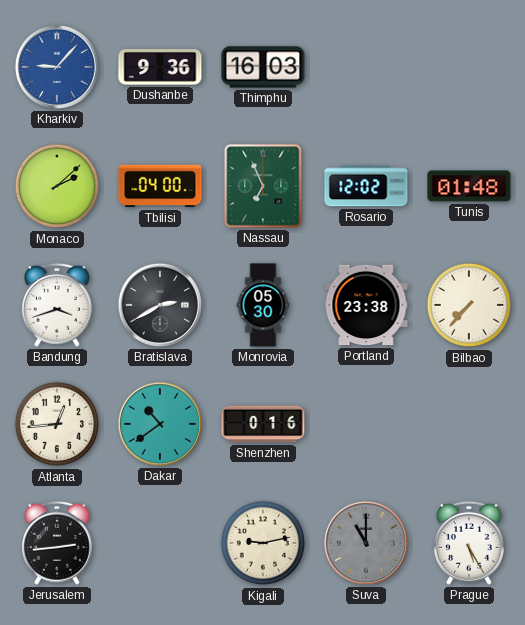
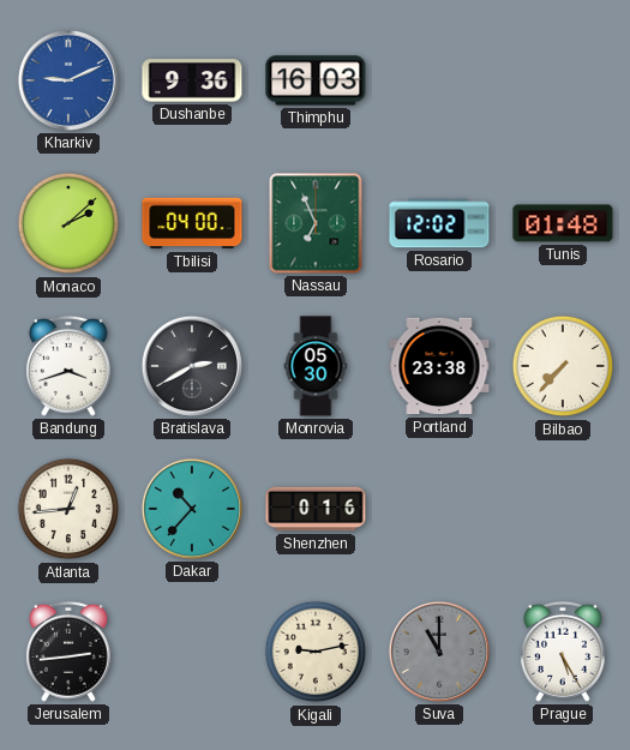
Kharkiv: 9:07 -> 9:11
Dakar: 10:39 -> 10:37
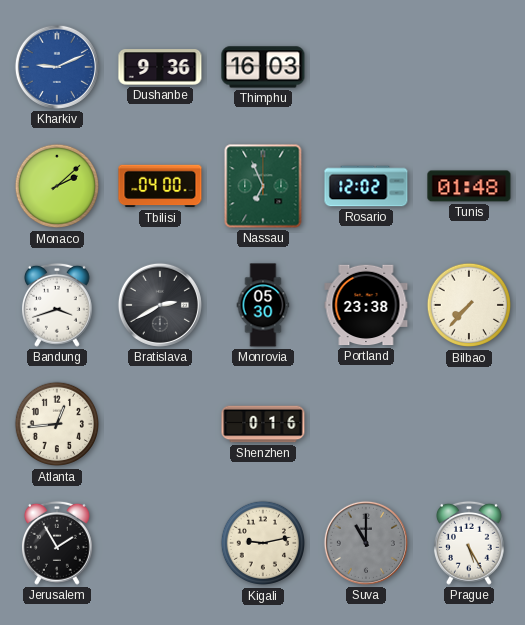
Dakar: 10:37 -> none
Jerusalem: 2:44 -> 1:55
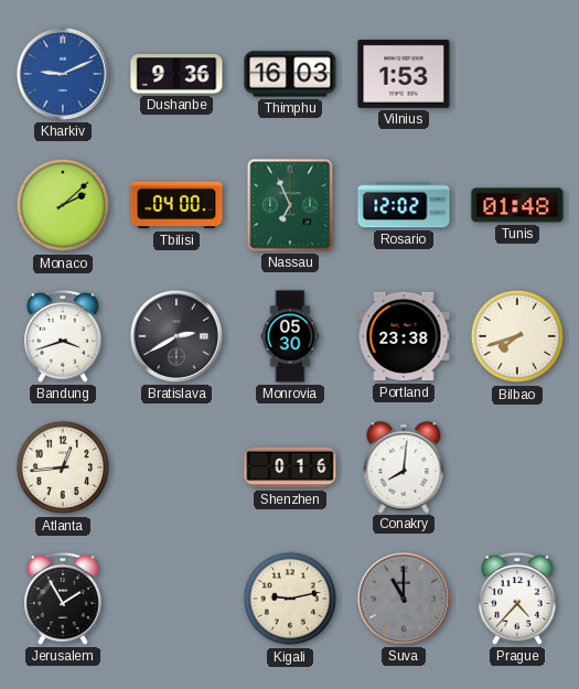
Vilnius: none -> 1:53
Bilbao: 7:37 -> 7:42
Conakry: none -> 8:01
Prague: 5:25 -> 4:37
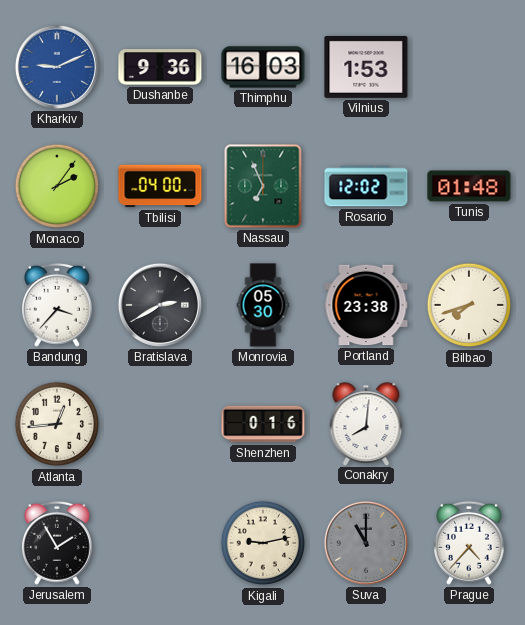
Monaco: 2:08 -> 2:06
Bandung: 3:42 -> 3:37
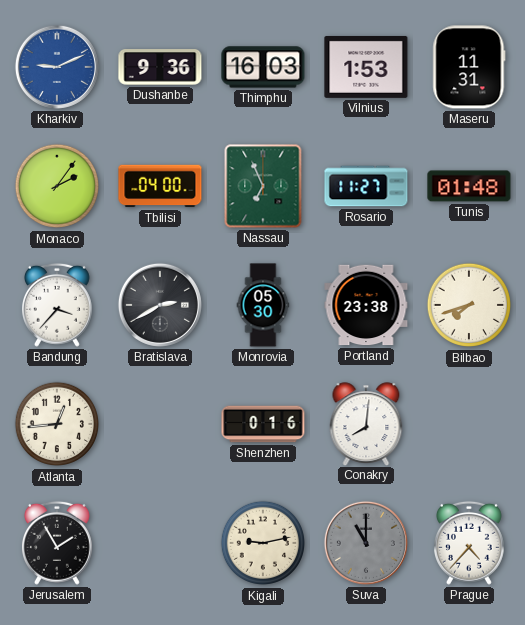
Maseru: none -> 11:31
Rosario: 12:02 -> 11:27
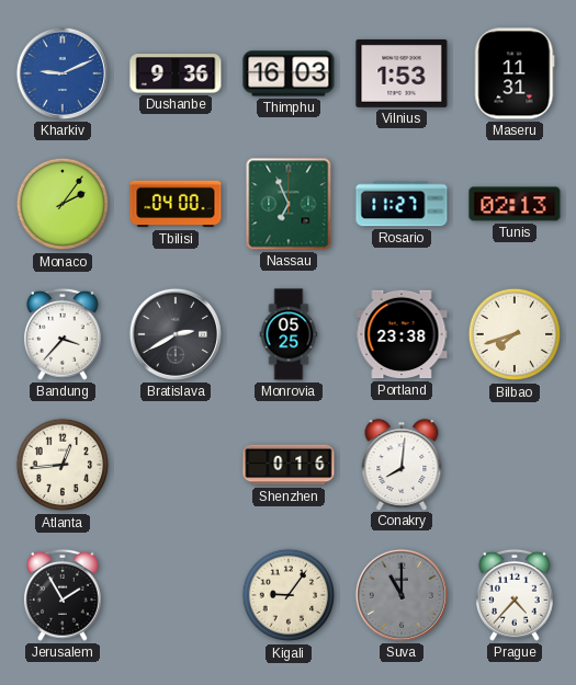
Tunis: 01:48 -> 02:13
Monrovia: 05:30 -> 05:25
Kigali: 9:13 -> 9:06
